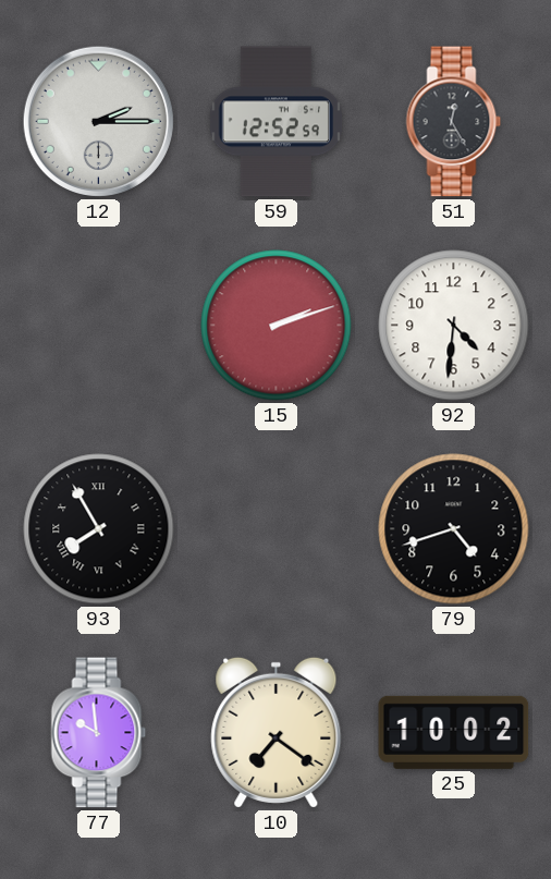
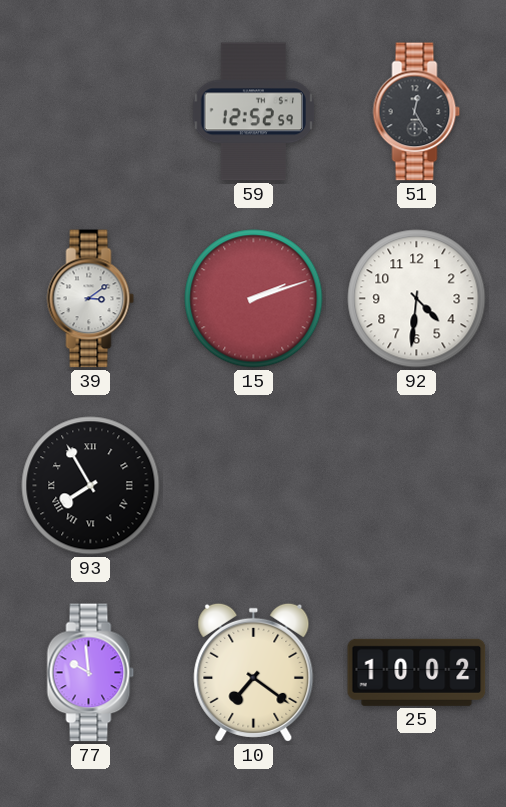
12: 2:15 -> none
39: none -> 3:09
79: 4:42 -> none
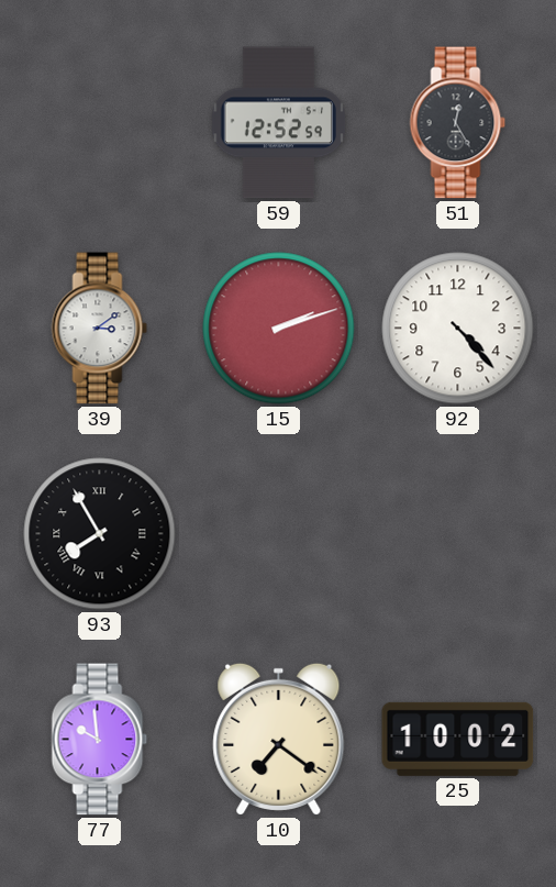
92: 4:31 -> 4:23
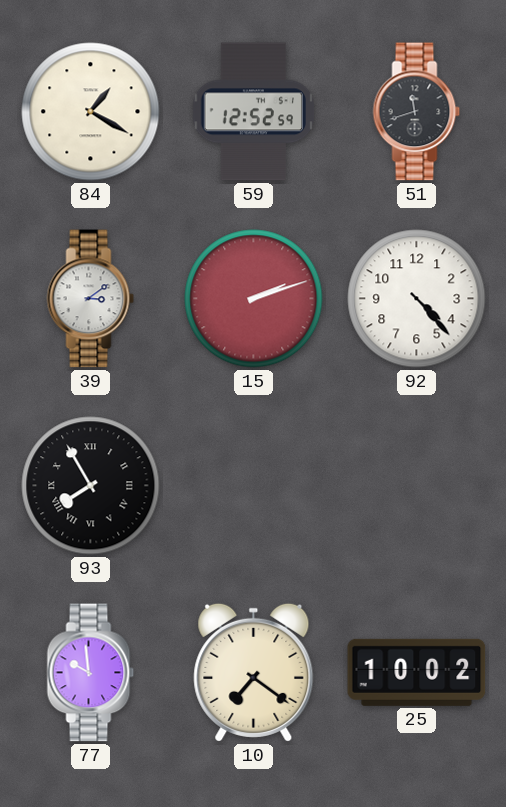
84: none -> 1:20
51: 12:25 -> 11:42
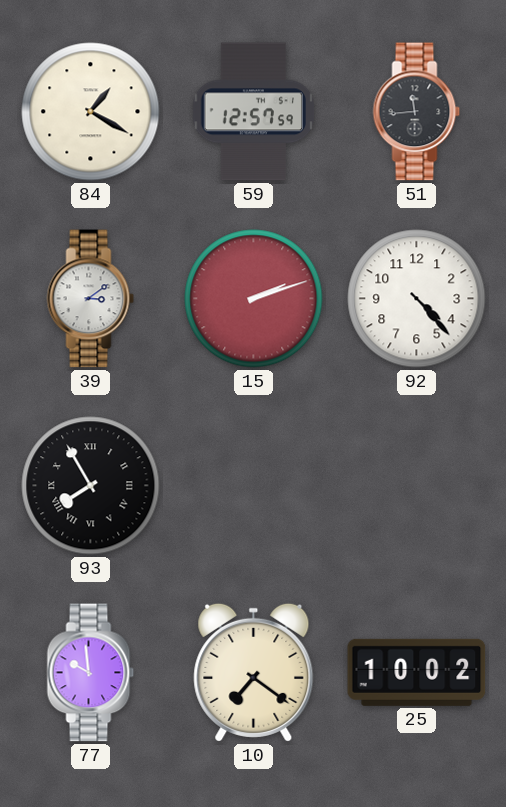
59: 12:52 -> 12:57
51: 11:42 -> 11:44
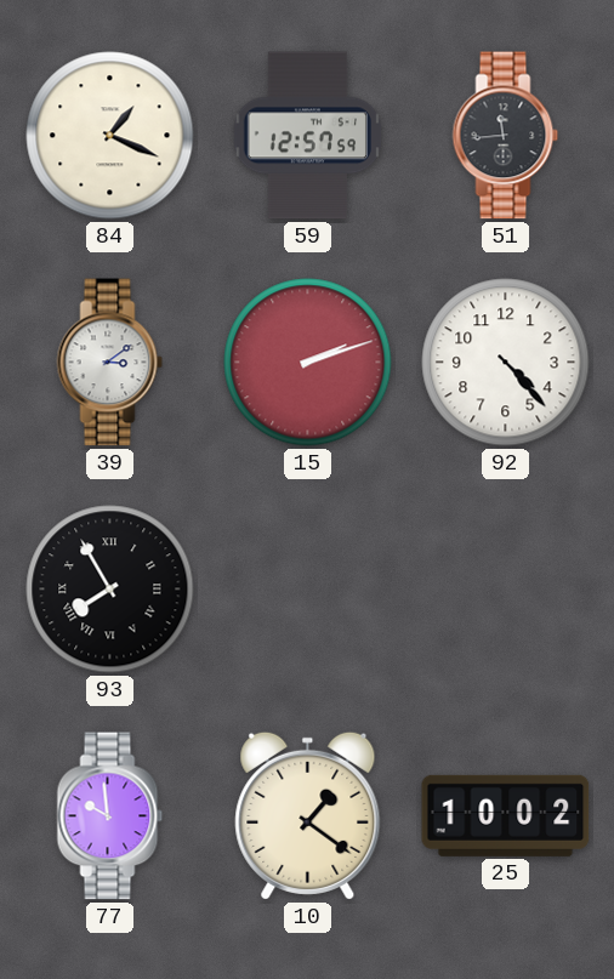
84: 1:20 -> 1:19
10: 7:21 -> 1:21
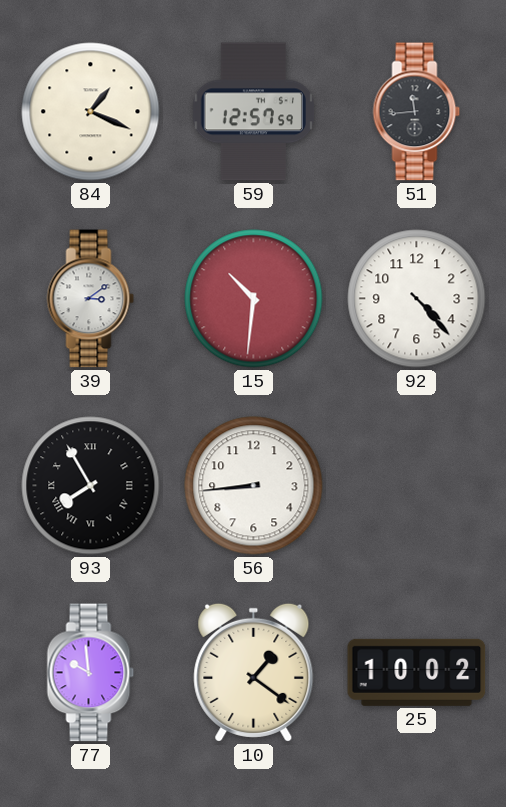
15: 2:12 -> 10:31
56: none -> 8:44
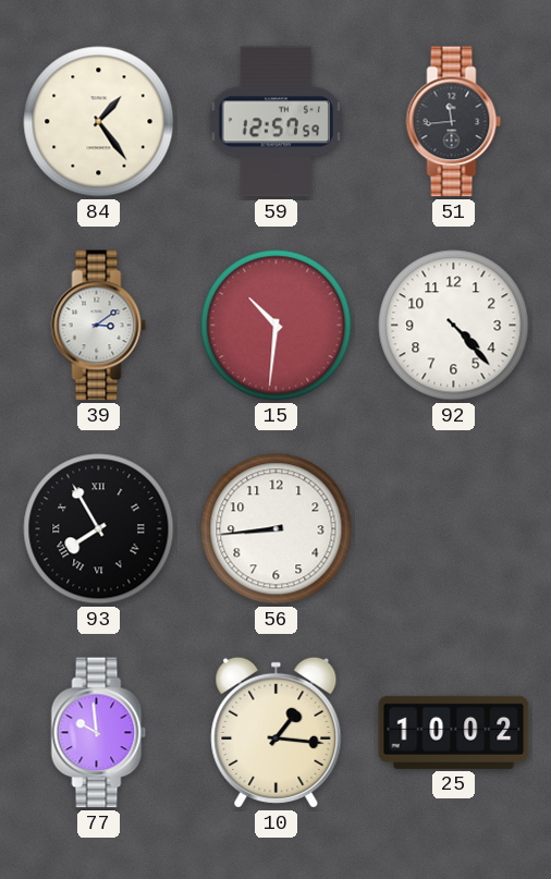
84: 1:19 -> 1:24
10: 1:21 -> 1:16
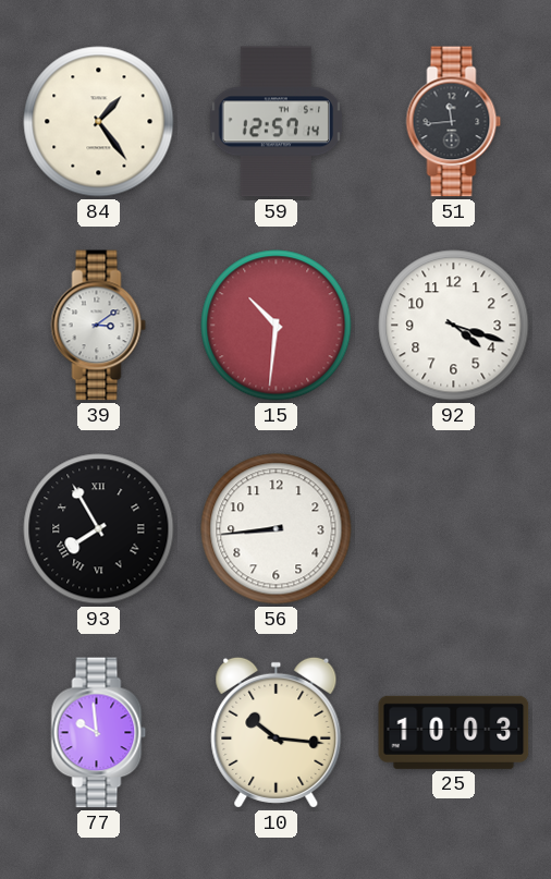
59: 12:57:59 -> 12:57:14
92: 4:23 -> 4:18
10: 1:16 -> 10:16
25: 10:02 -> 10:03
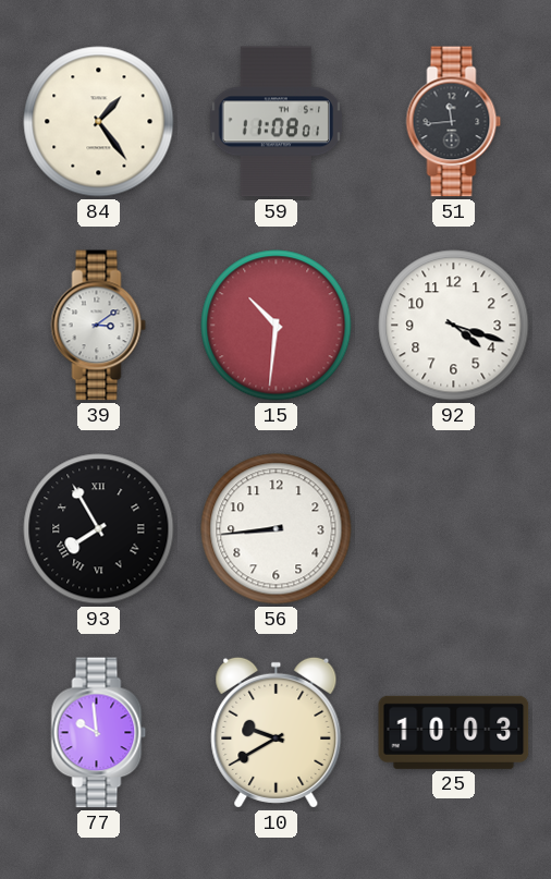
59: 12:57 -> 11:08
10: 10:16 -> 9:40
